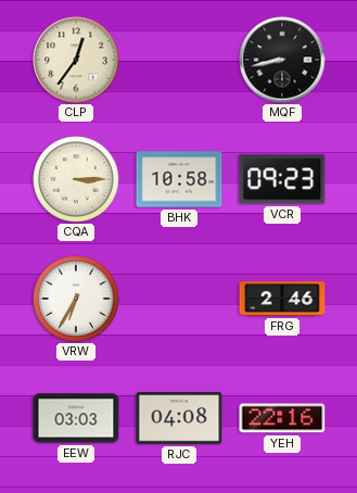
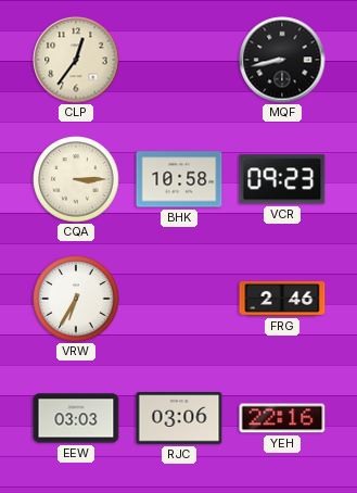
RJC: 04:08 -> 03:06
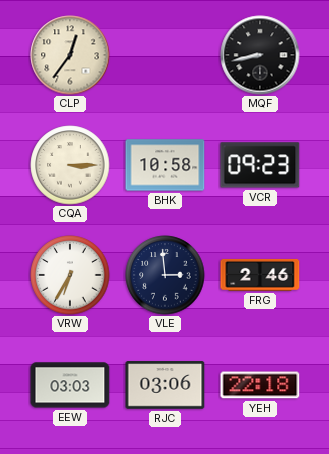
VLE: none -> 2:59
YEH: 22:16 -> 22:18
